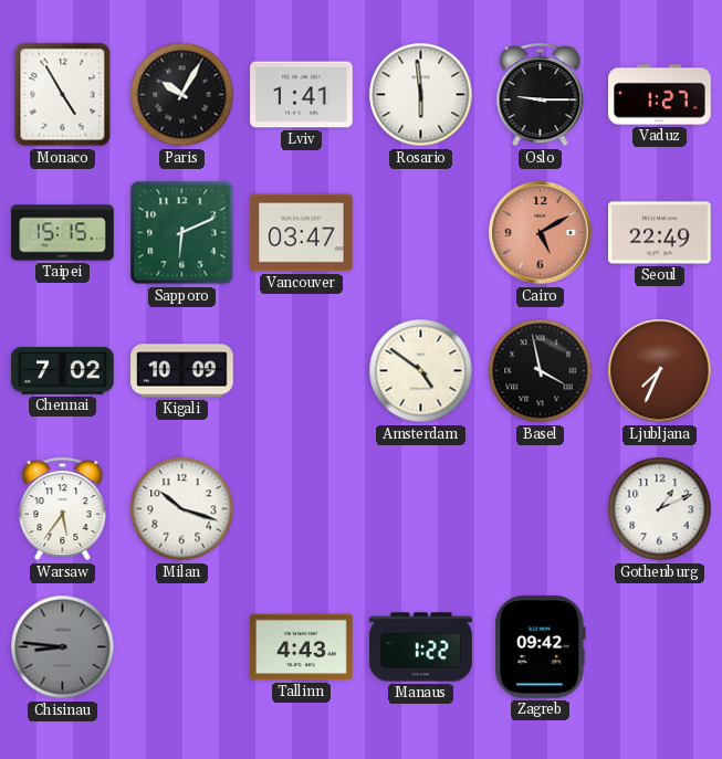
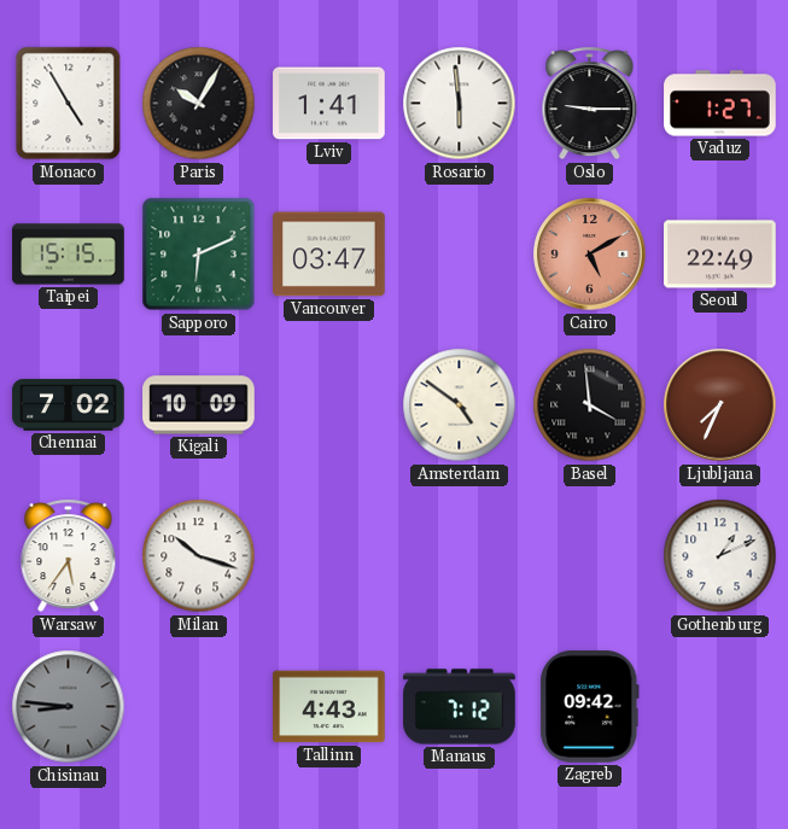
Basel: 3:58 -> 3:59
Manaus: 1:22 -> 7:12
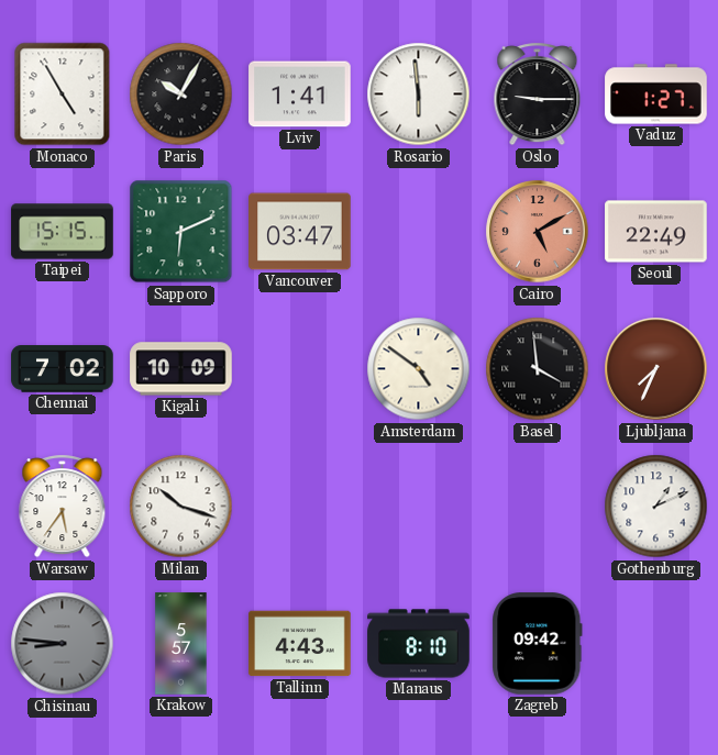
Krakow: none -> 5:57
Manaus: 7:12 -> 8:10
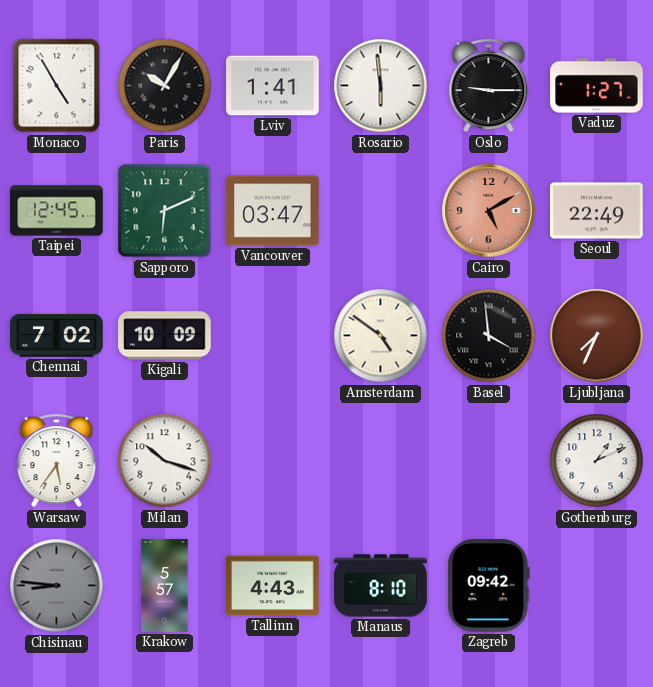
Taipei: 15:15 -> 12:45
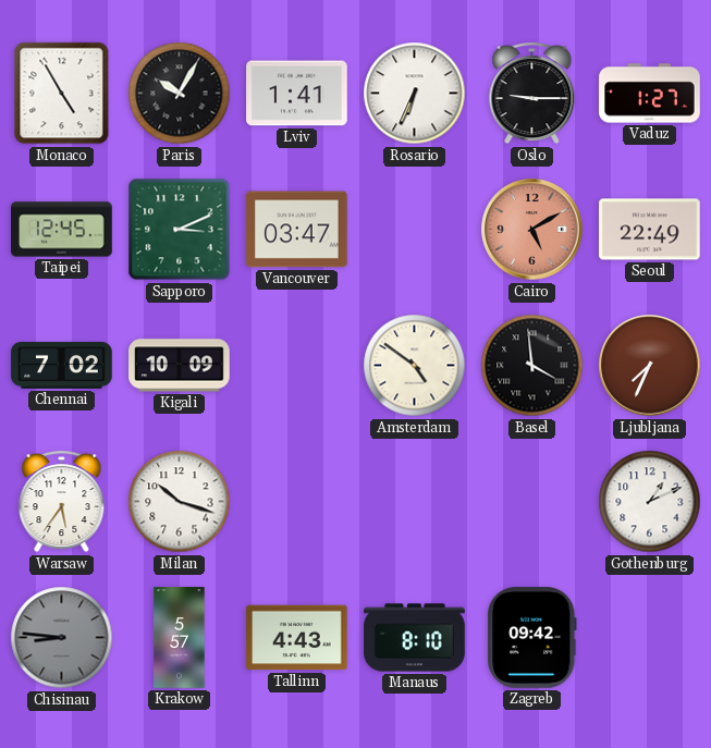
Rosario: 5:59 -> 6:34
Sapporo: 6:11 -> 3:11
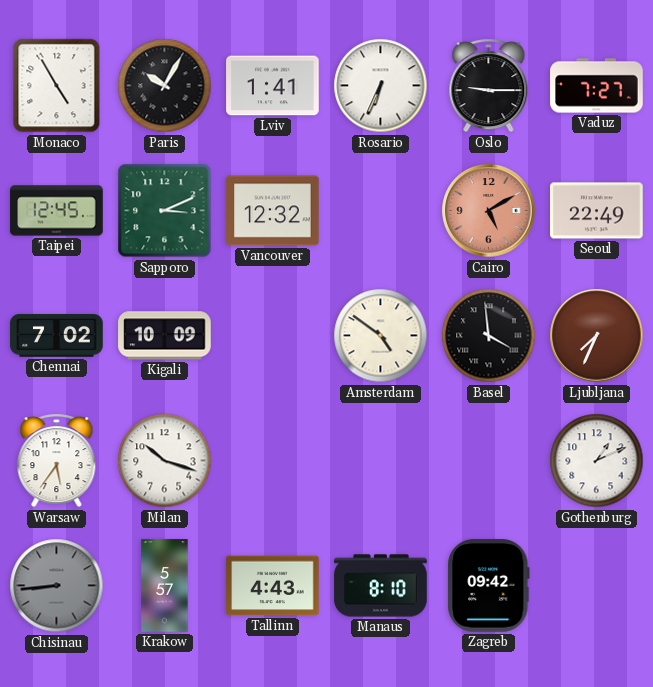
Vaduz: 1:27 -> 7:27
Vancouver: 03:47 -> 12:32
Chisinau: 8:46 -> 8:44
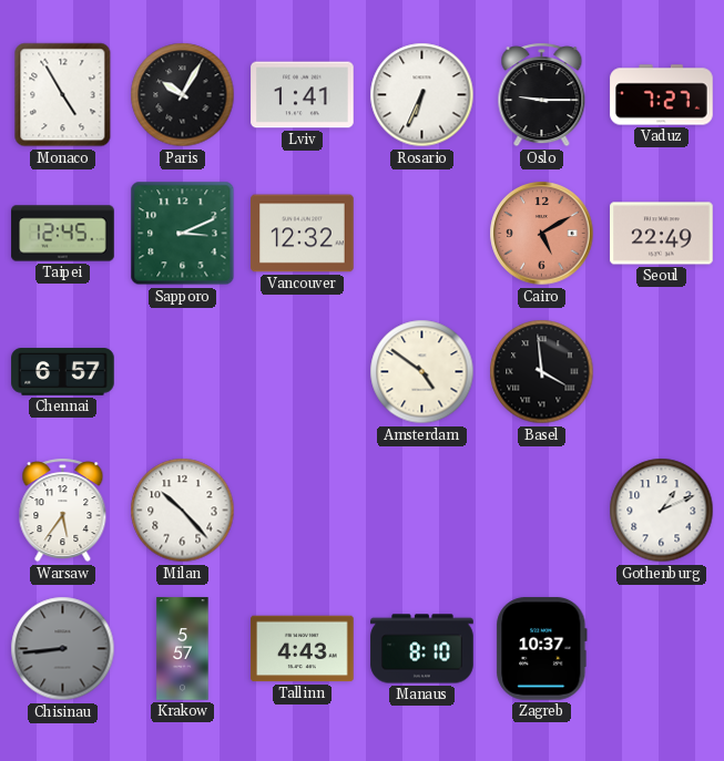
Chennai: 7:02 -> 6:57
Kigali: 10:09 -> none
Ljubljana: 7:34 -> none
Milan: 10:18 -> 10:23
Zagreb: 09:42 -> 10:37
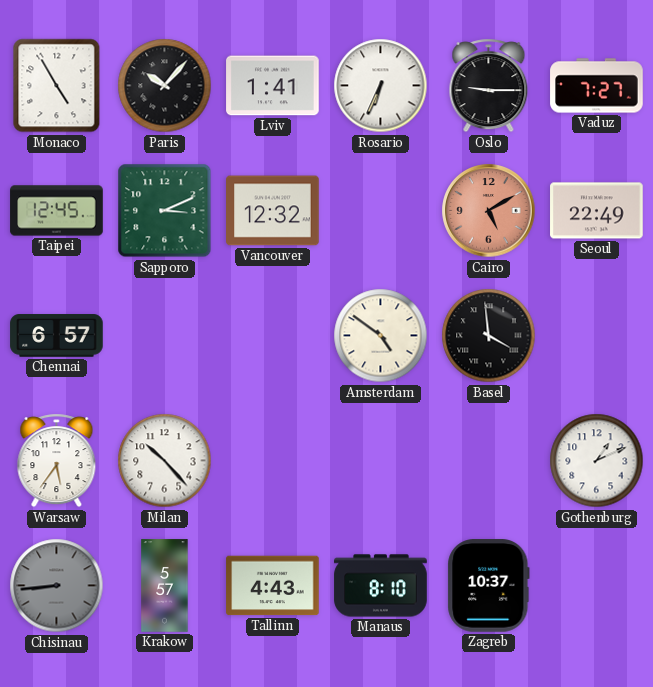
Paris: 10:05 -> 10:07
